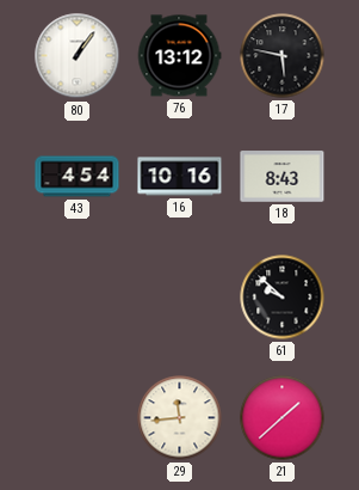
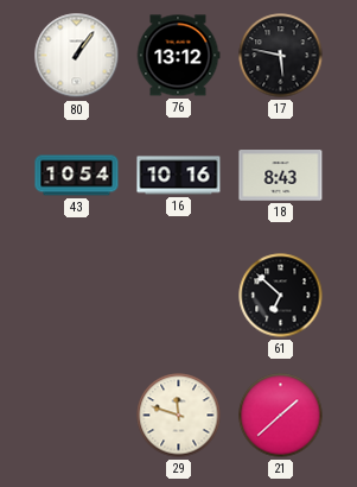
43: 4:54 -> 10:54
61: 9:52 -> 6:52
29: 11:44 -> 11:48
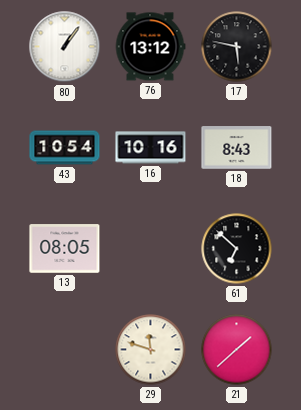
13: none -> 08:05
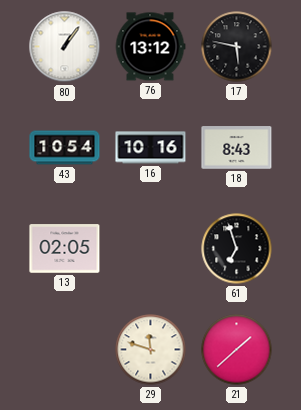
13: 08:05 -> 02:05
61: 6:52 -> 6:57
